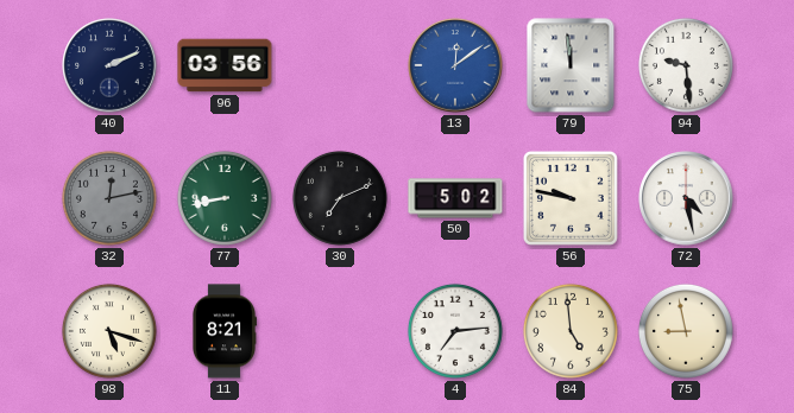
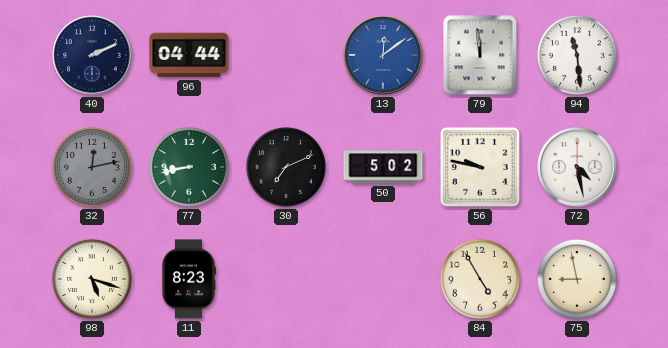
96: 03:56 -> 04:44
94: 9:29 -> 11:29
11: 8:21 -> 8:23
4: 7:14 -> none
84: 4:59 -> 4:55
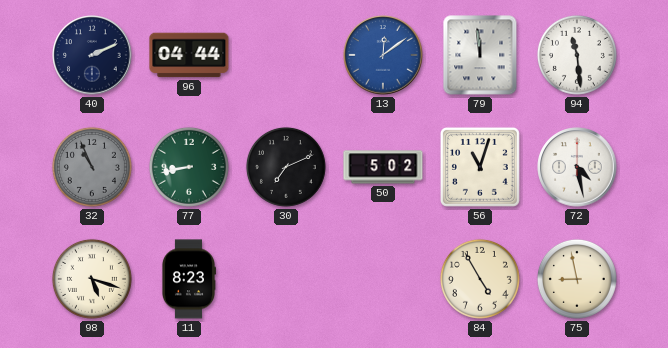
32: 12:13 -> 10:56
56: 9:47 -> 11:03
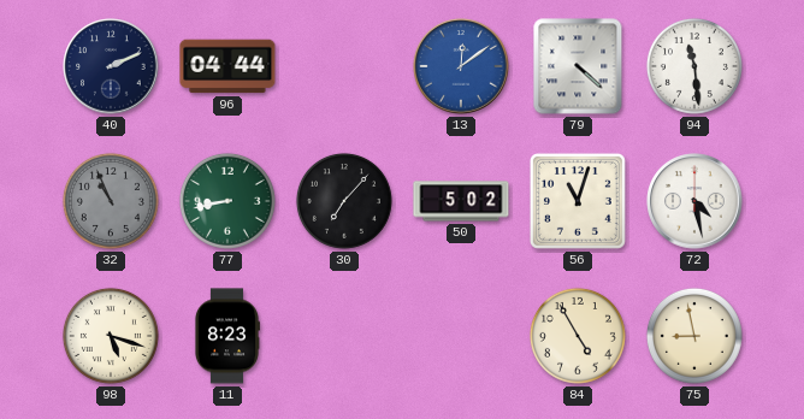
79: 11:59 -> 4:22
30: 7:11 -> 7:07
